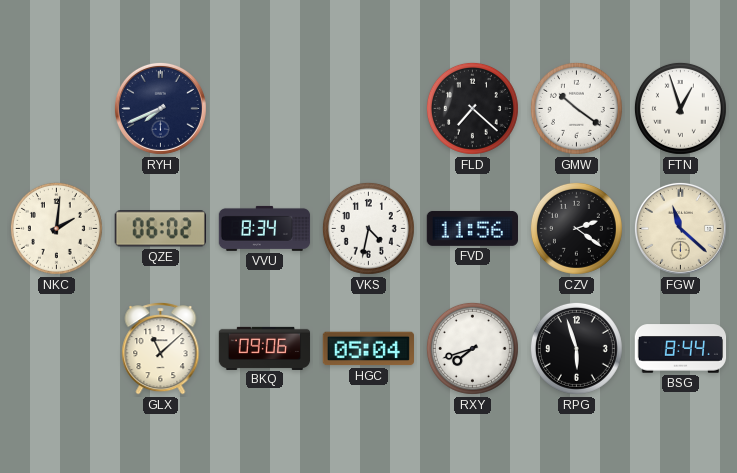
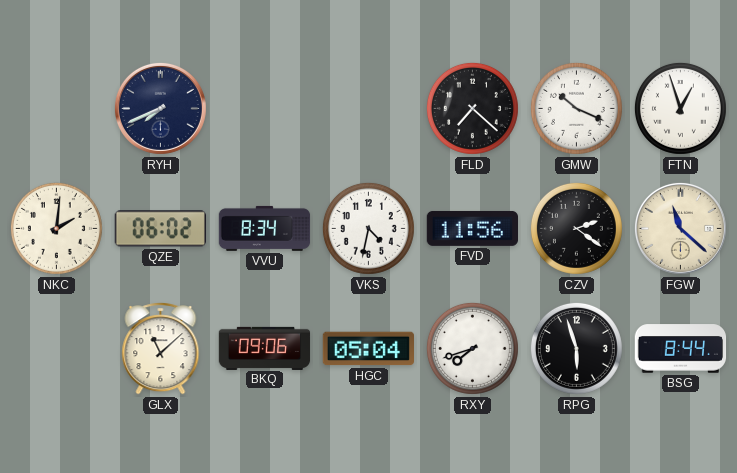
GMW: 10:21 -> 10:19
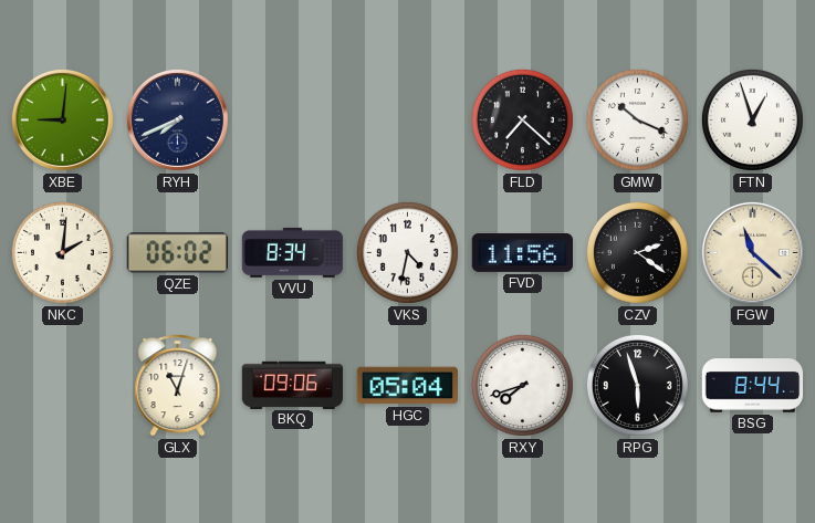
XBE: none -> 9:01
GLX: 11:08 -> 11:03
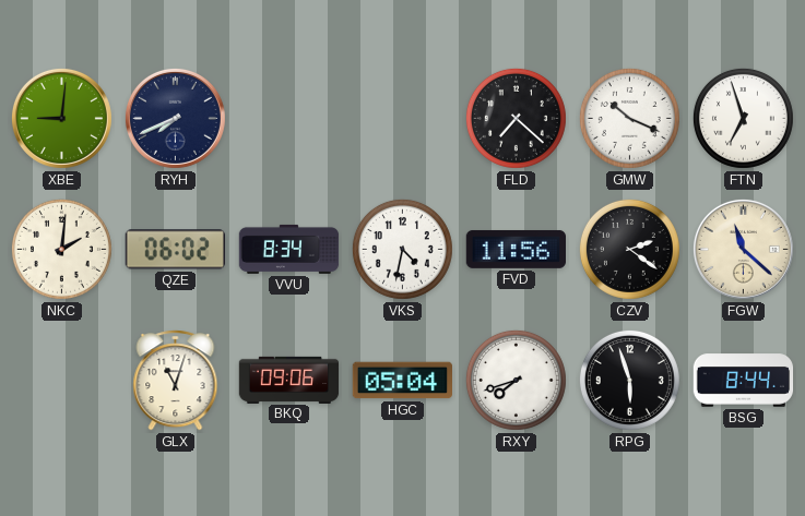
FTN: 12:57 -> 6:57
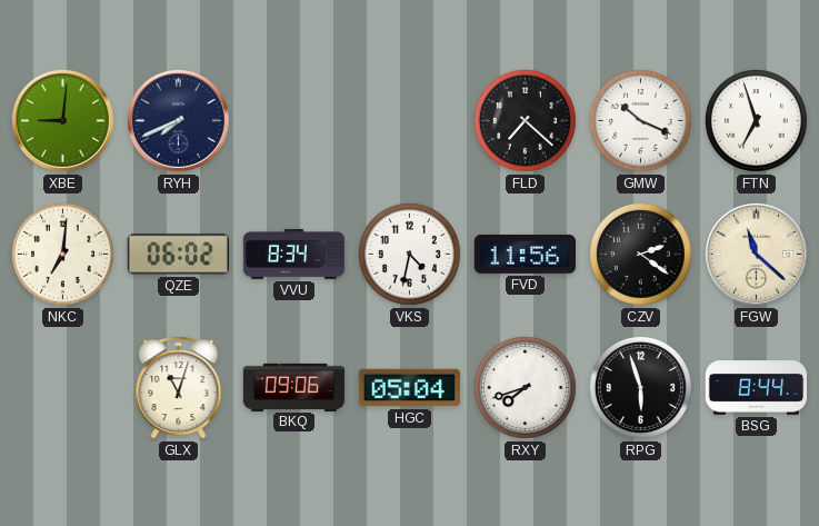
NKC: 2:01 -> 7:01
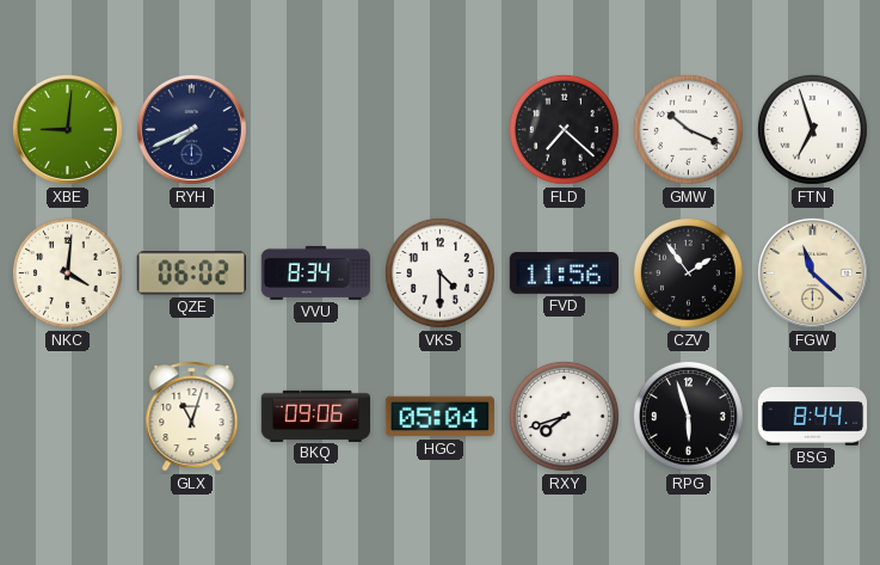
NKC: 7:01 -> 4:01
VKS: 4:32 -> 4:30
CZV: 2:21 -> 1:54
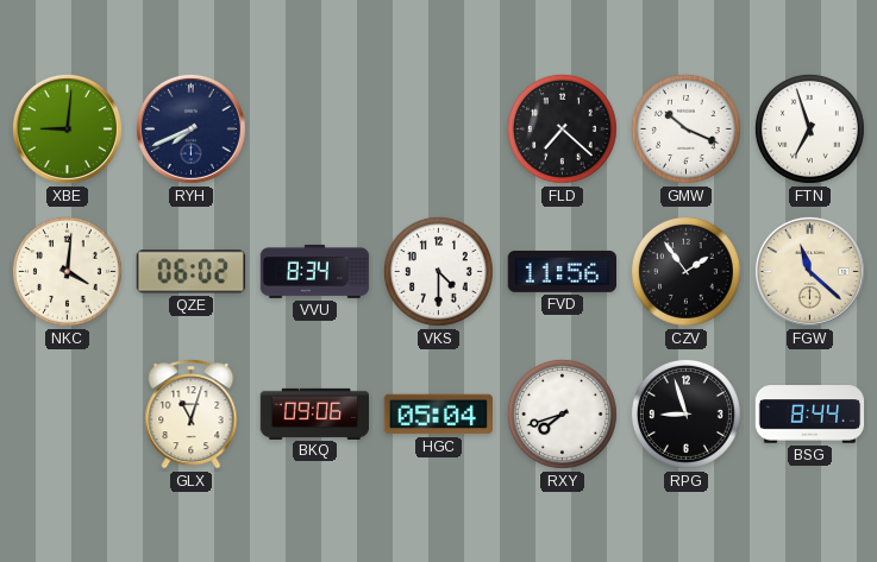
RPG: 5:57 -> 8:57
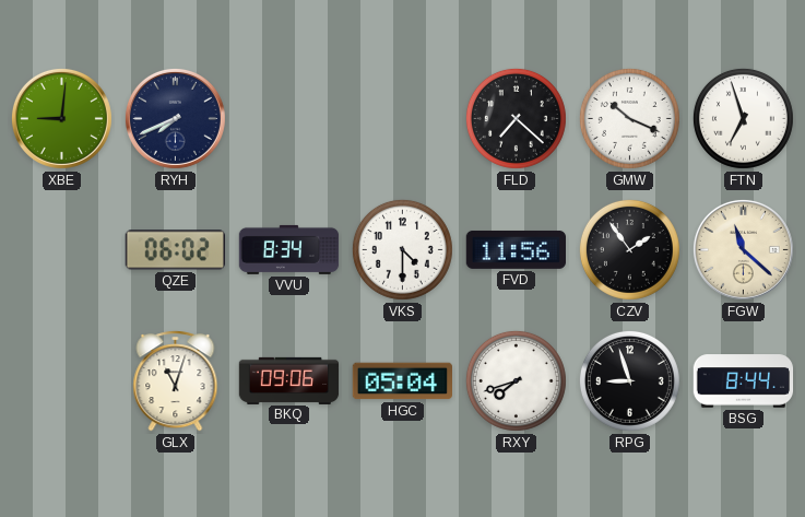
NKC: 4:01 -> none
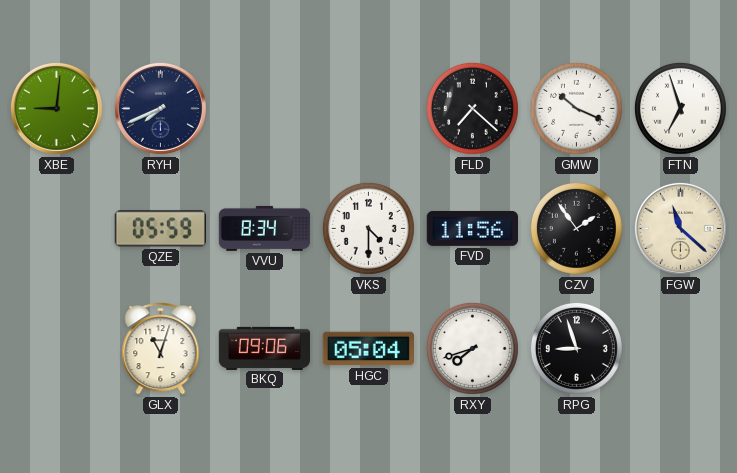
QZE: 06:02 -> 05:59
BSG: 8:44 -> none
